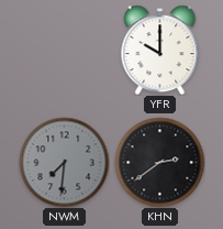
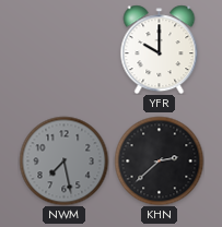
NWM: 7:31 -> 7:28
KHN: 2:39 -> 2:38
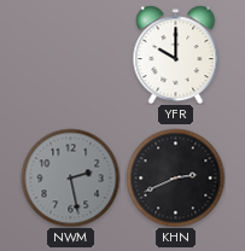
NWM: 7:28 -> 2:28
KHN: 2:38 -> 2:41
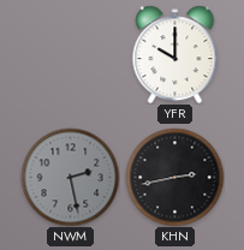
KHN: 2:41 -> 2:43
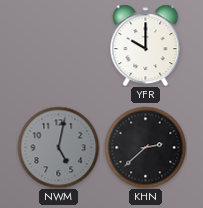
NWM: 2:28 -> 5:02
KHN: 2:43 -> 2:38
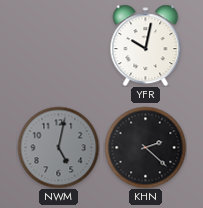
YFR: 10:00 -> 10:02
KHN: 2:38 -> 2:22
